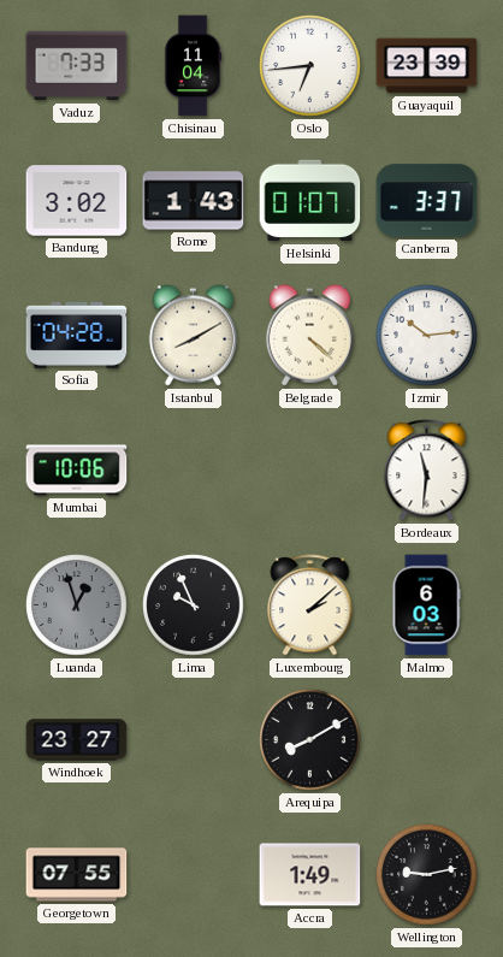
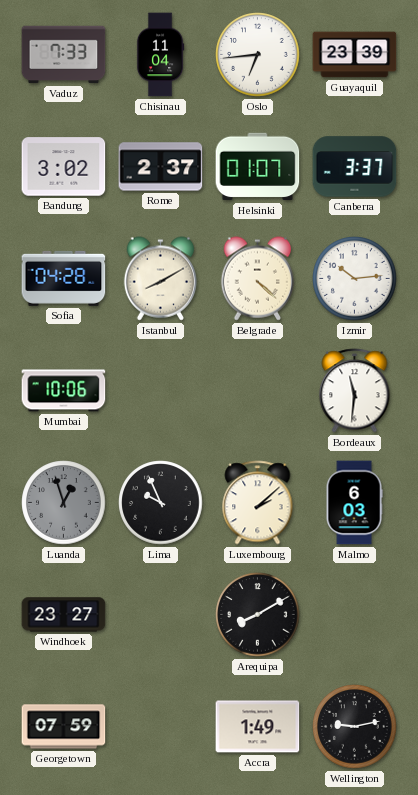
Rome: 1:43 -> 2:37
Georgetown: 07:55 -> 07:59
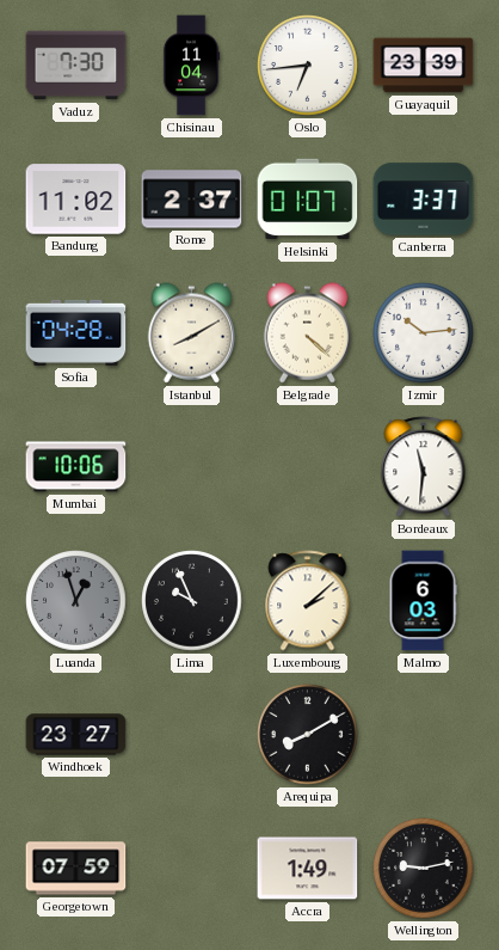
Vaduz: 7:33 -> 7:30
Bandung: 3:02 -> 11:02
